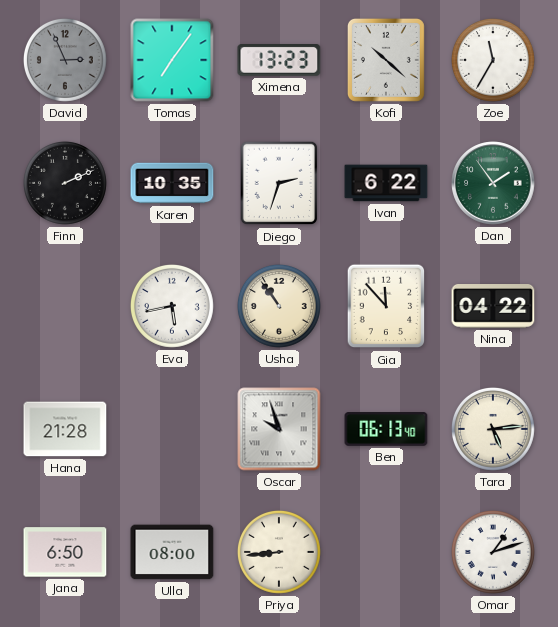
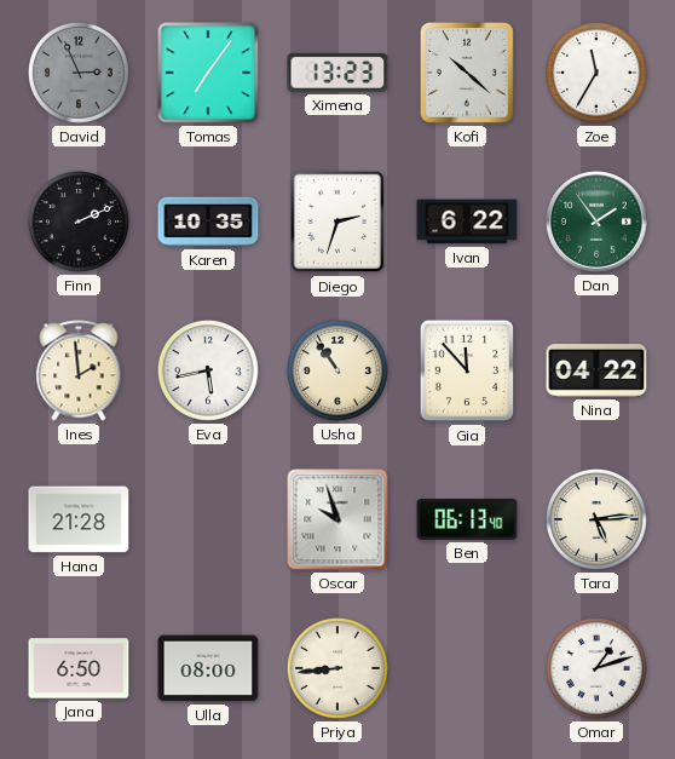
Ines: none -> 1:59
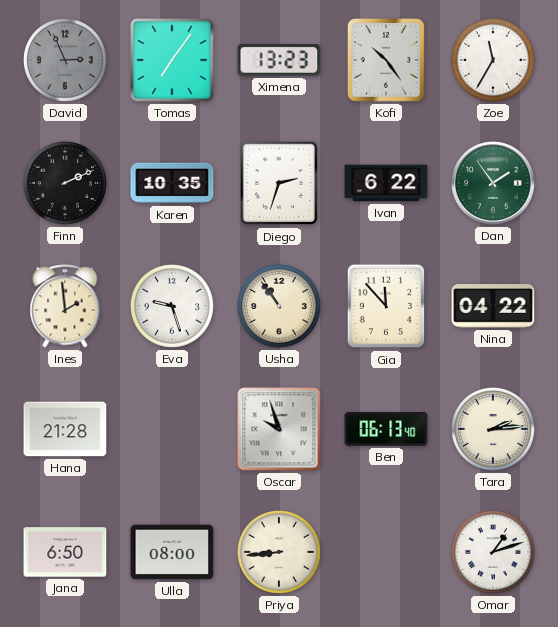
Kofi: 10:22 -> 10:24
Eva: 5:43 -> 9:27
Tara: 5:14 -> 2:14
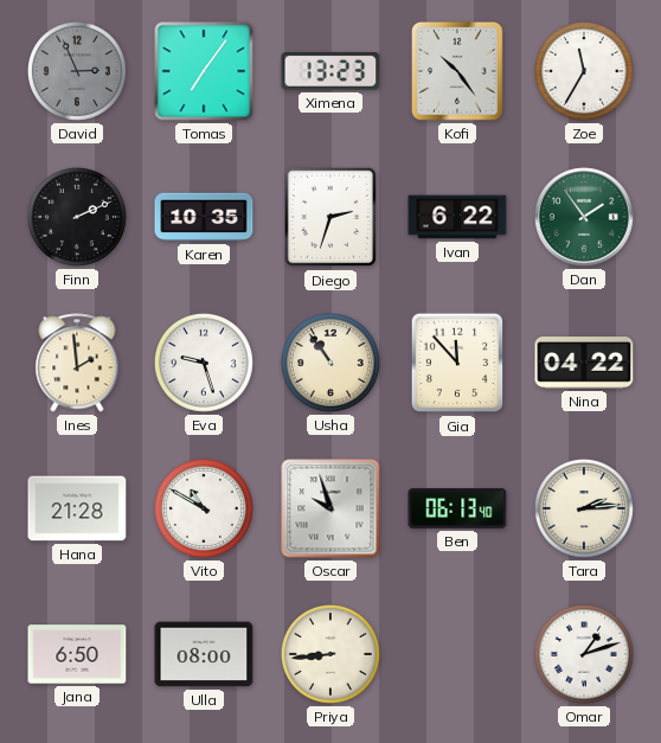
Vito: none -> 10:50
